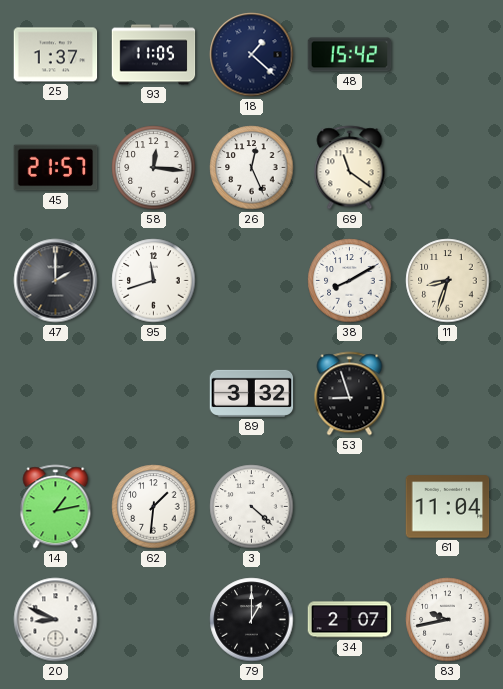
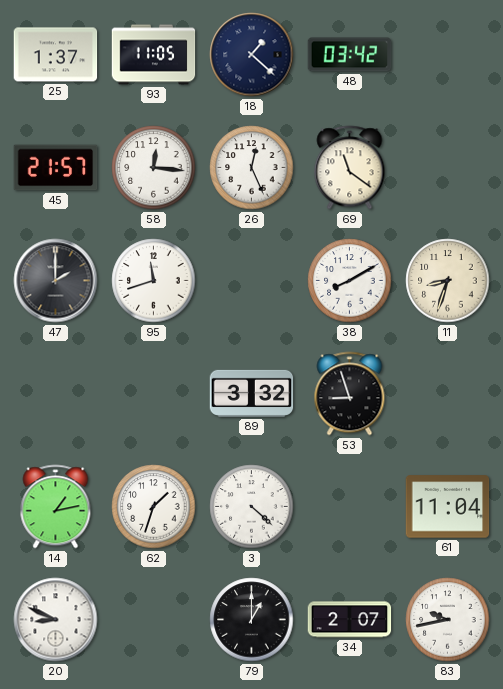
48: 15:42 -> 03:42
62: 1:31 -> 1:33
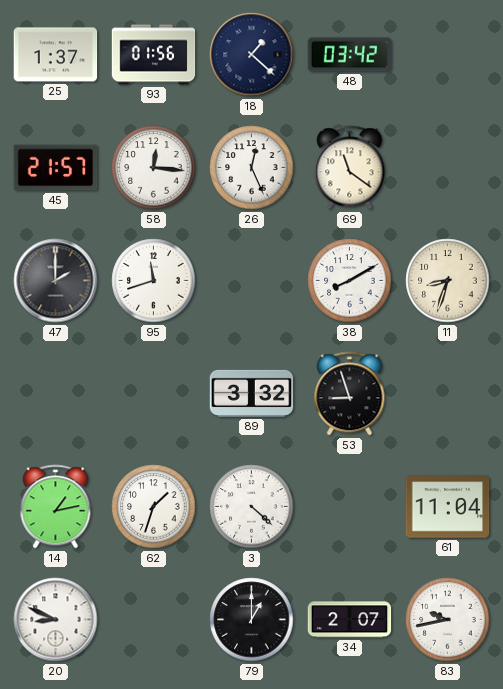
93: 11:05 -> 01:56
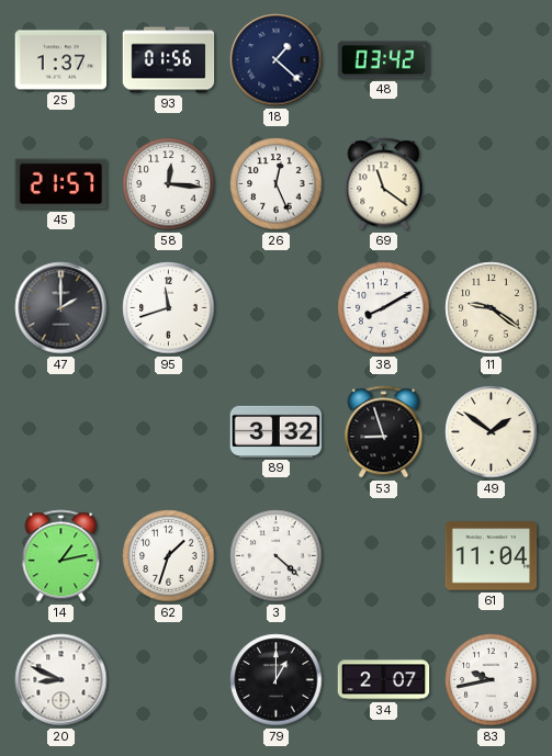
11: 8:33 -> 9:21
49: none -> 1:51
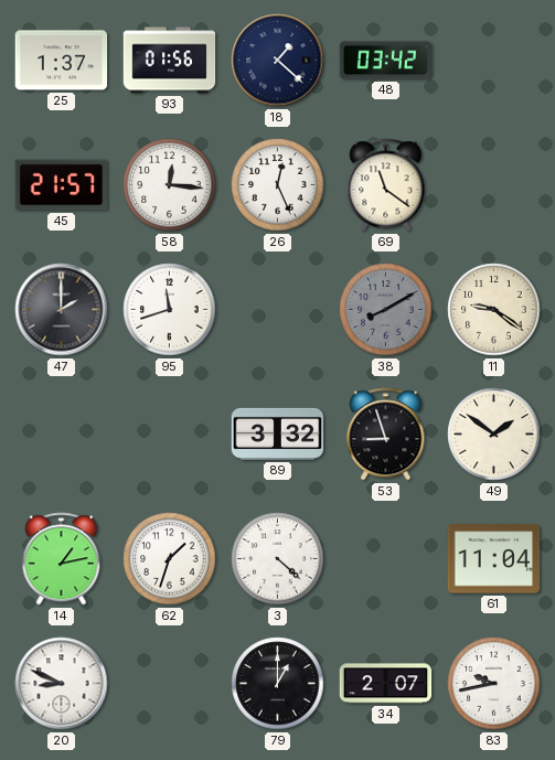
38 dial: white -> grey
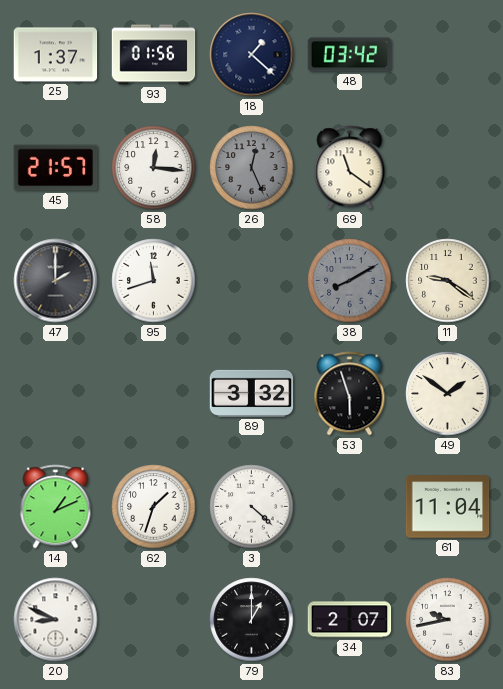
26 dial: white -> grey
53: 8:57 -> 5:57
14: 1:13 -> 1:11
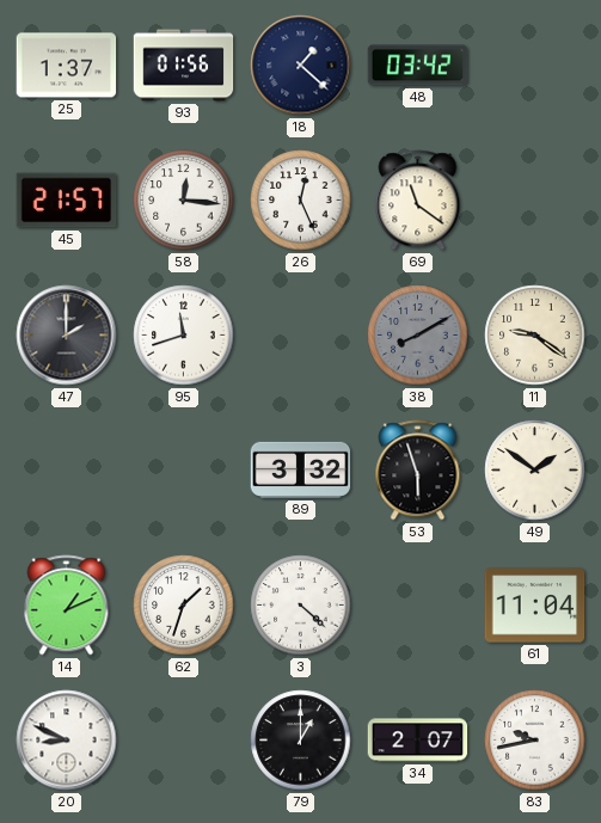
26 dial: grey -> white
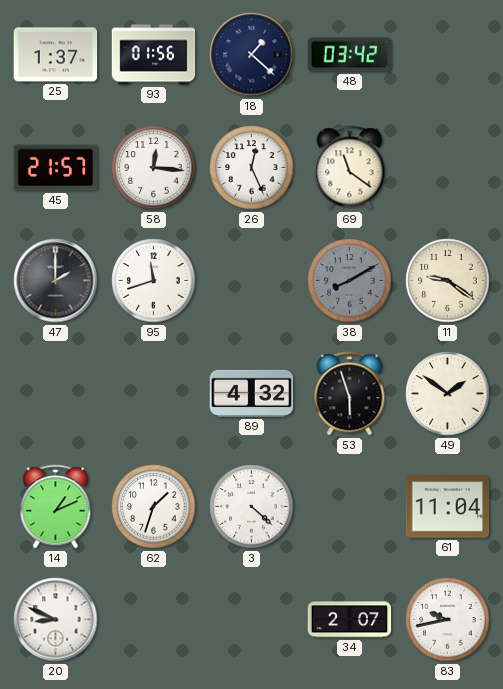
89: 3:32 -> 4:32
79: 1:00 -> none
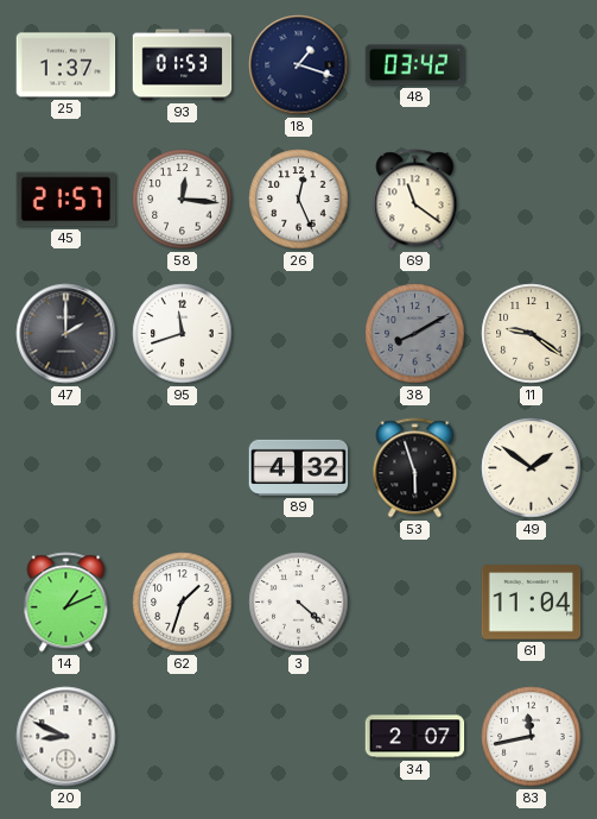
93: 01:56 -> 01:53
18: 1:22 -> 1:18
83: 9:43 -> 11:43
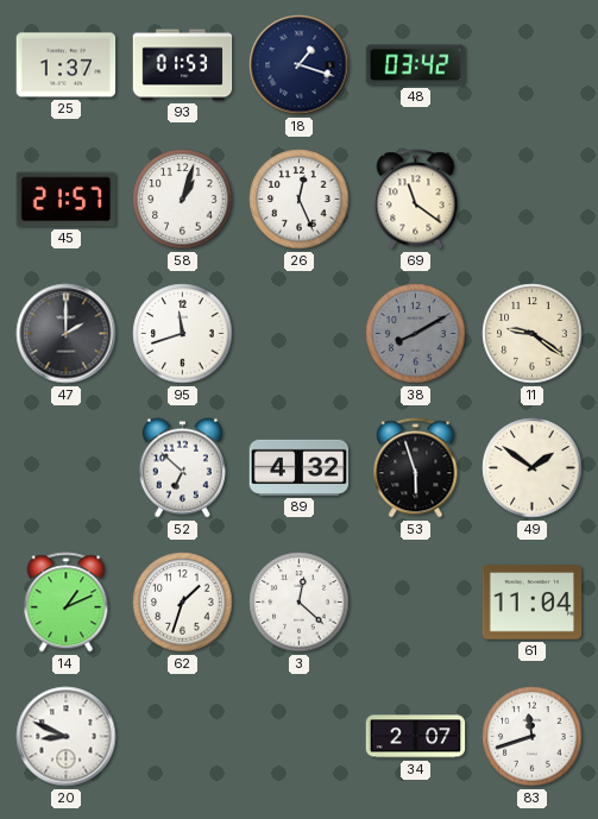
58: 12:16 -> 1:03
52: none -> 6:52
3: 4:22 -> 12:22
83: 11:43 -> 11:42
